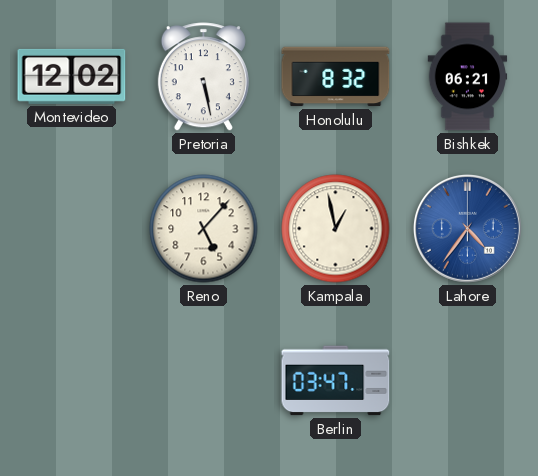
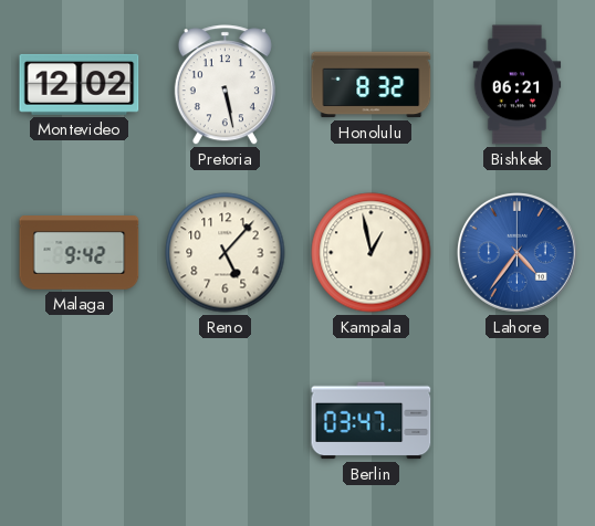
Malaga: none -> 9:42
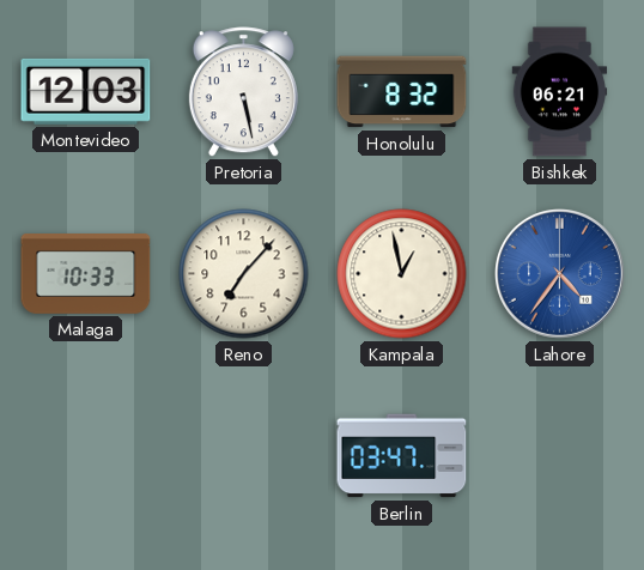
Montevideo: 12:02 -> 12:03
Malaga: 9:42 -> 10:33
Reno: 5:07 -> 7:07
